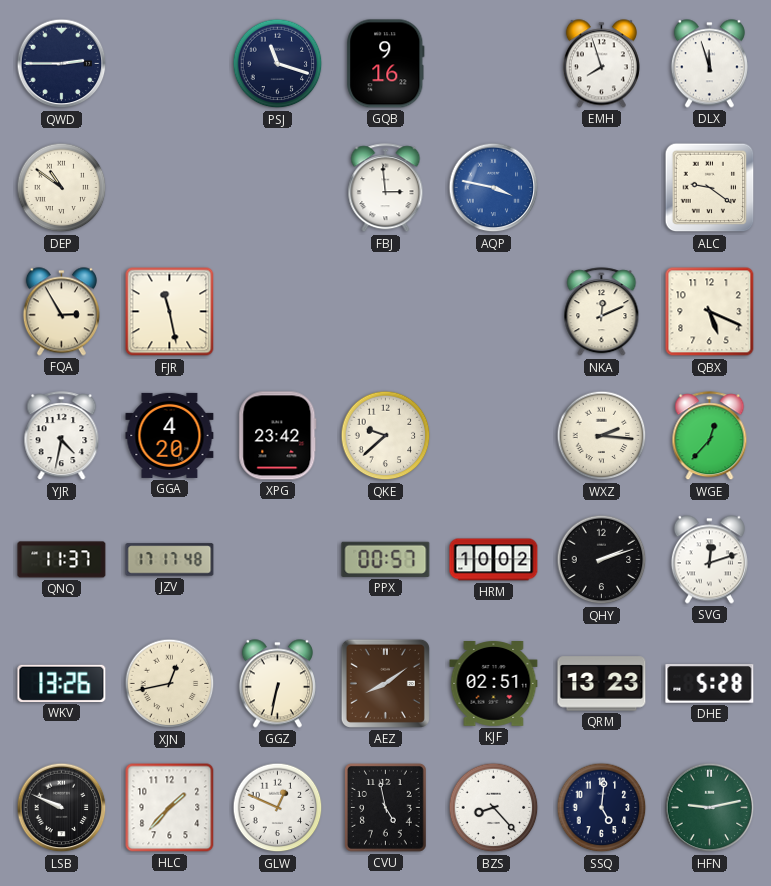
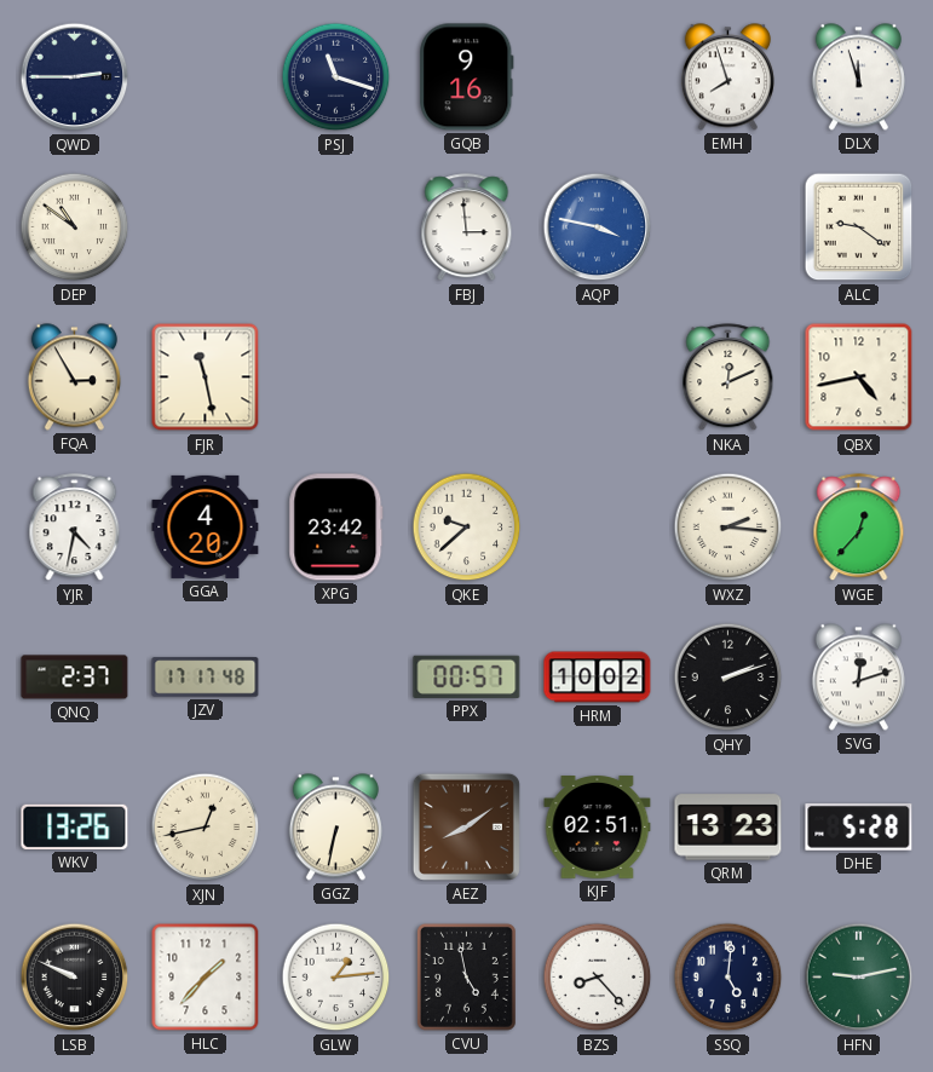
QBX: 5:19 -> 4:43
QNQ: 11:37 -> 2:37
GLW: 12:49 -> 1:14
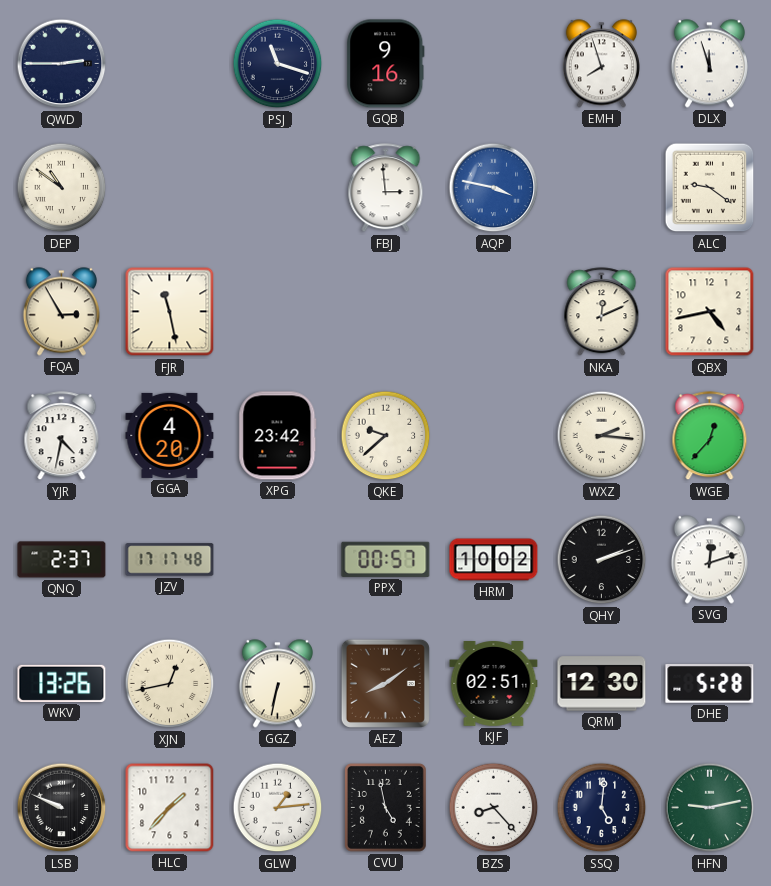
QRM: 13:23 -> 12:30
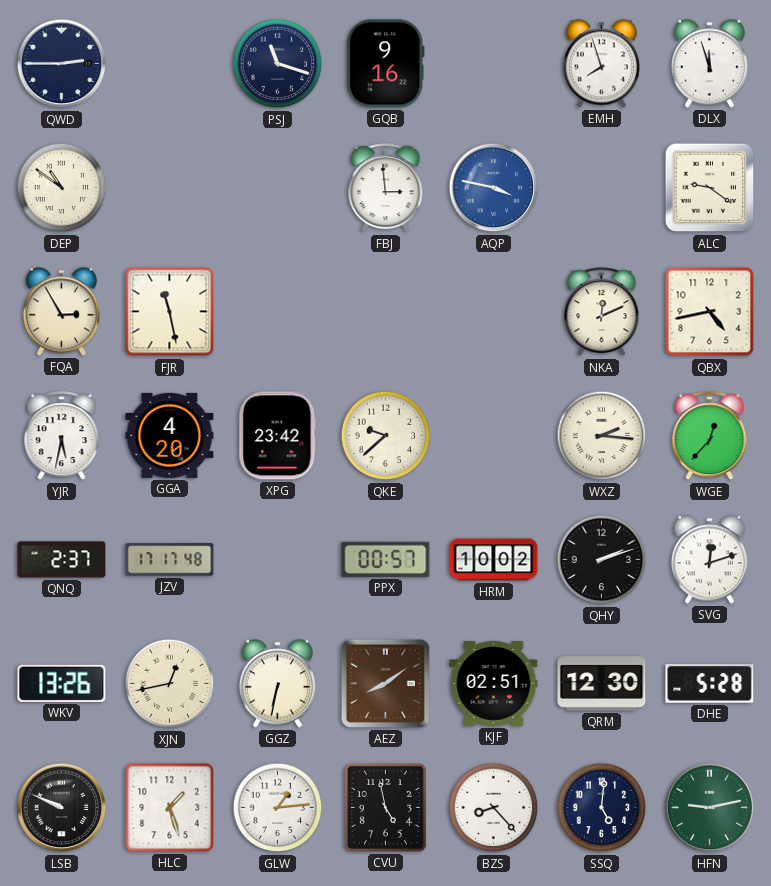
YJR: 4:32 -> 5:32
HLC: 1:37 -> 1:27
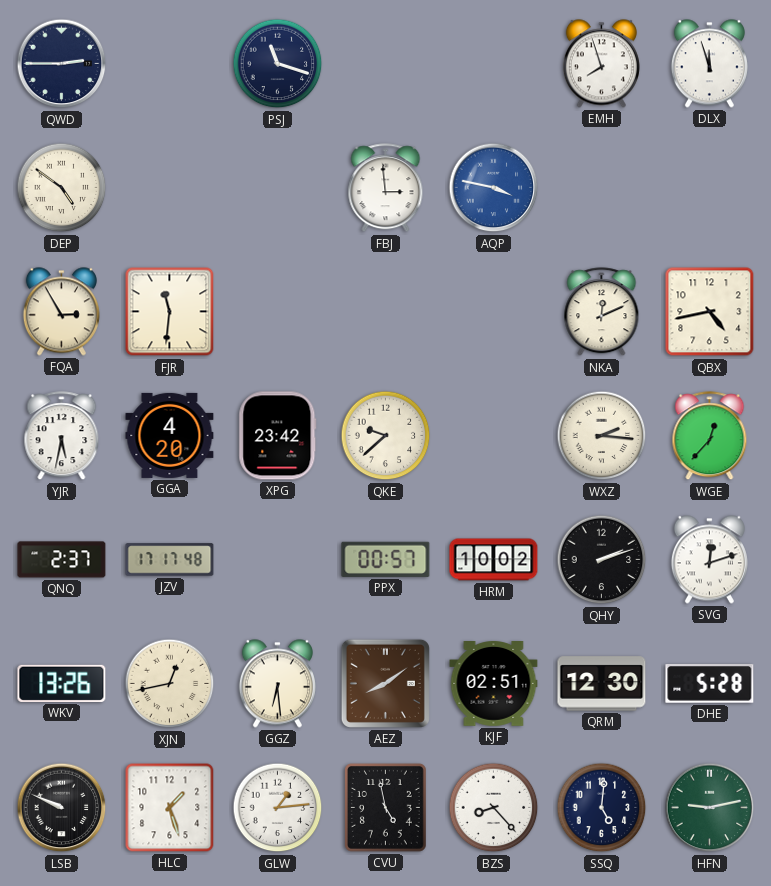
GQB: 9:16 -> none
DEP: 10:51 -> 4:51
ALC: 9:21 -> none
FJR: 11:28 -> 11:31
GGZ: 6:32 -> 6:29
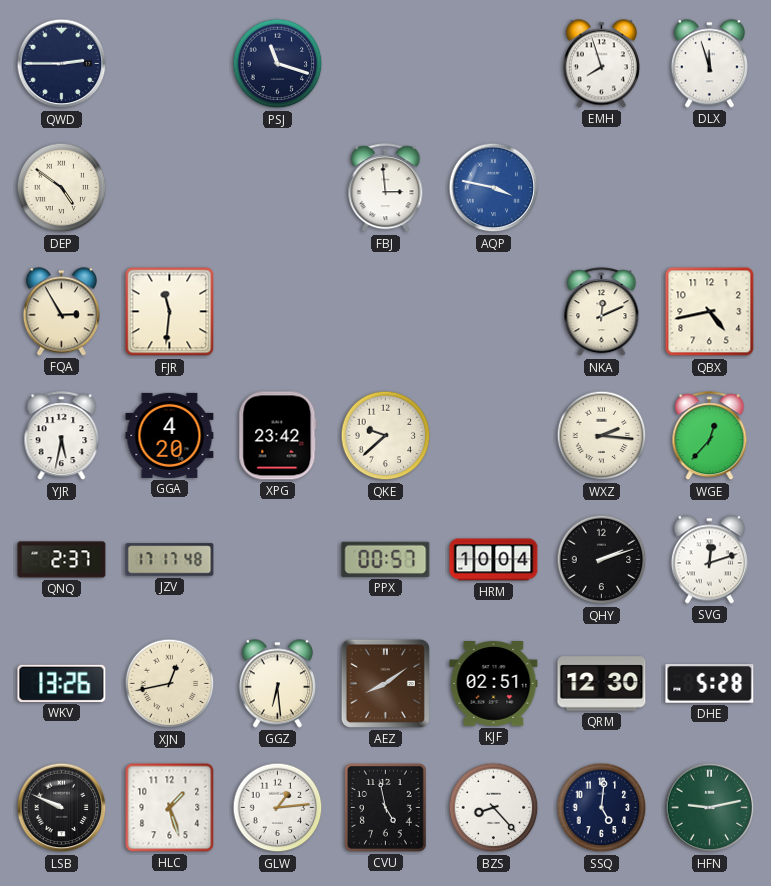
HRM: 10:02 -> 10:04
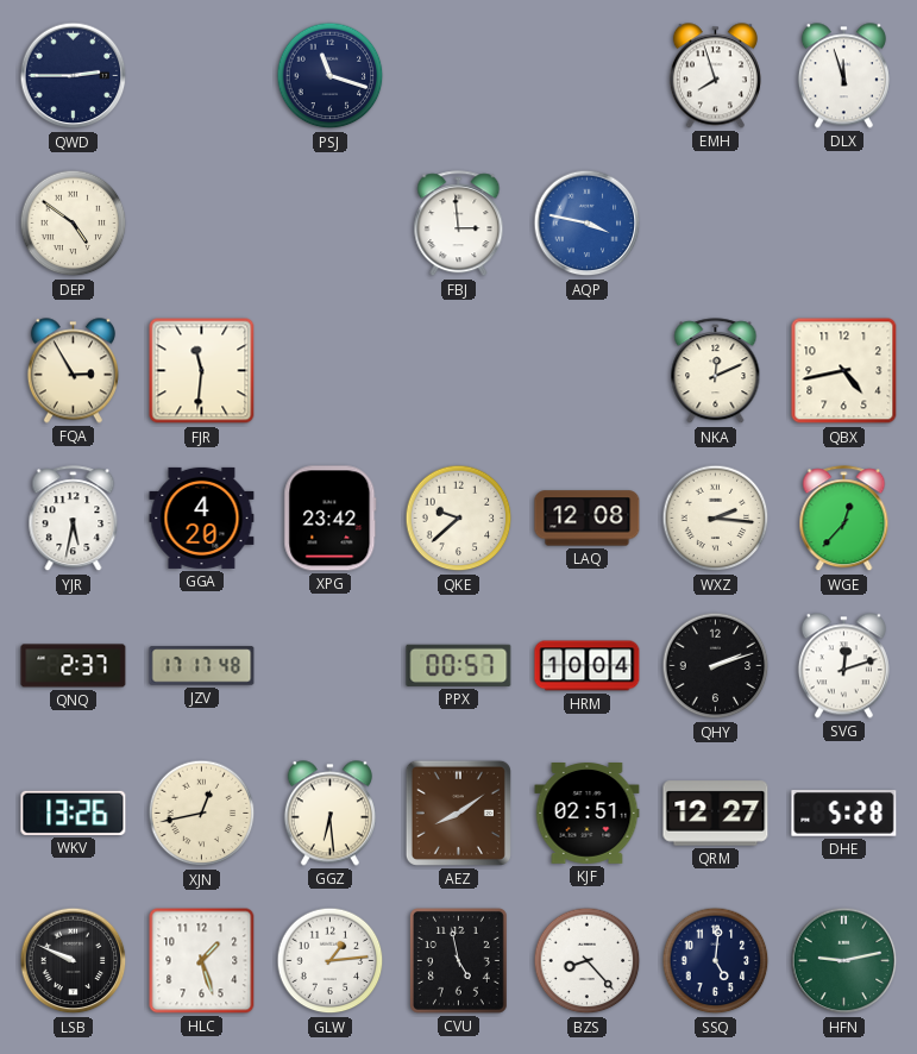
LAQ: none -> 12:08
QRM: 12:30 -> 12:27
